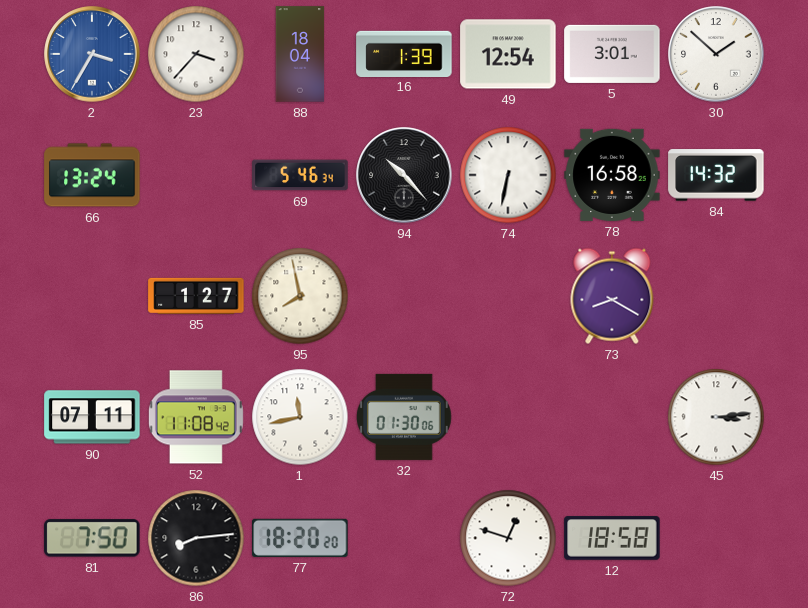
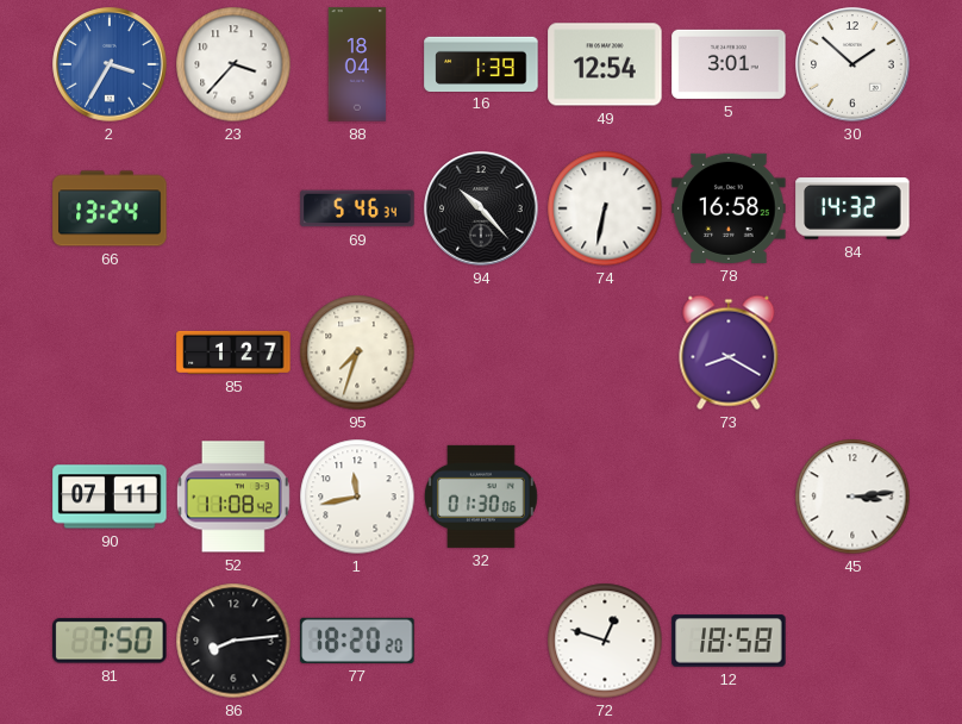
95: 7:58 -> 7:33
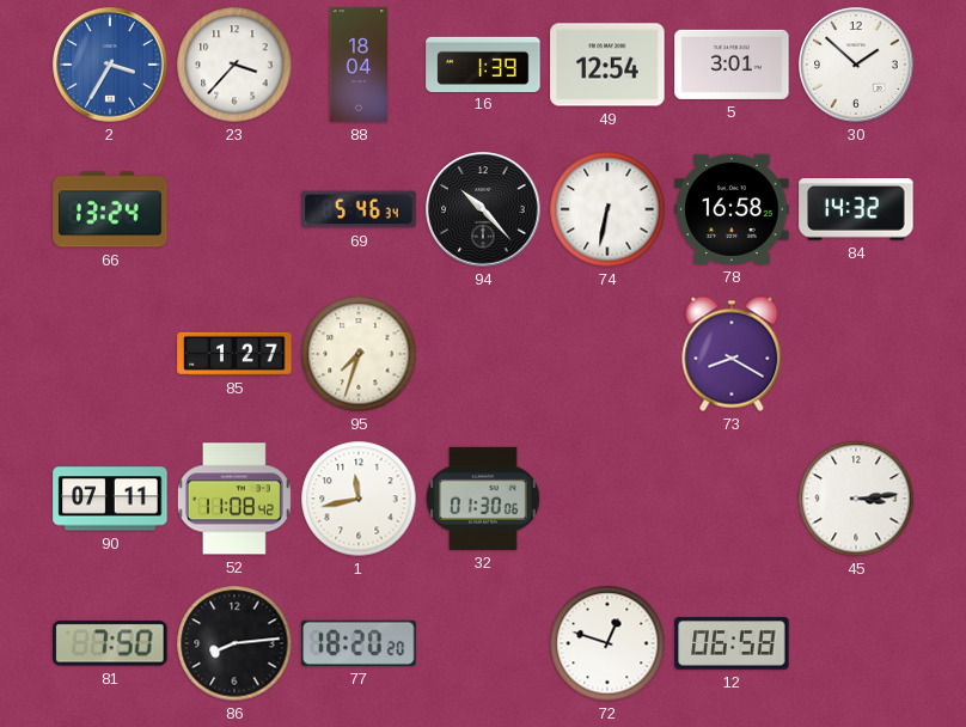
12: 18:58 -> 06:58
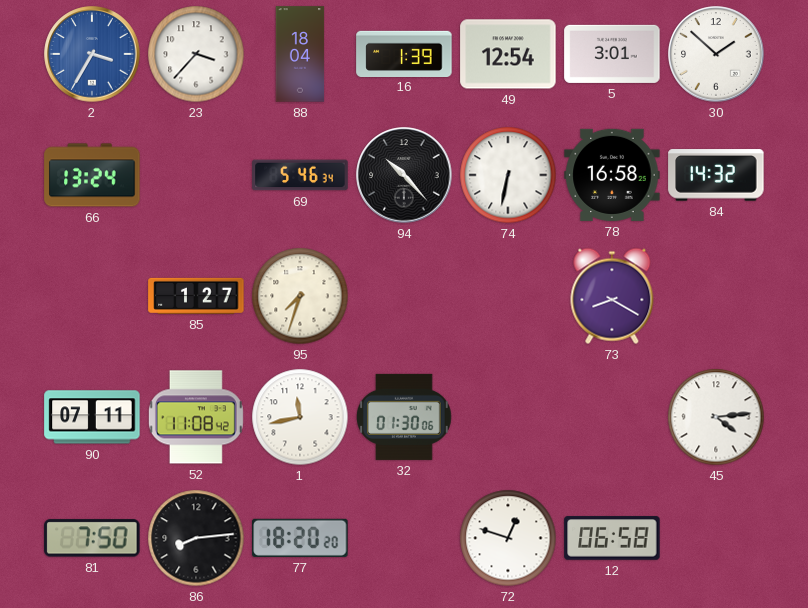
45: 3:14 -> 4:14
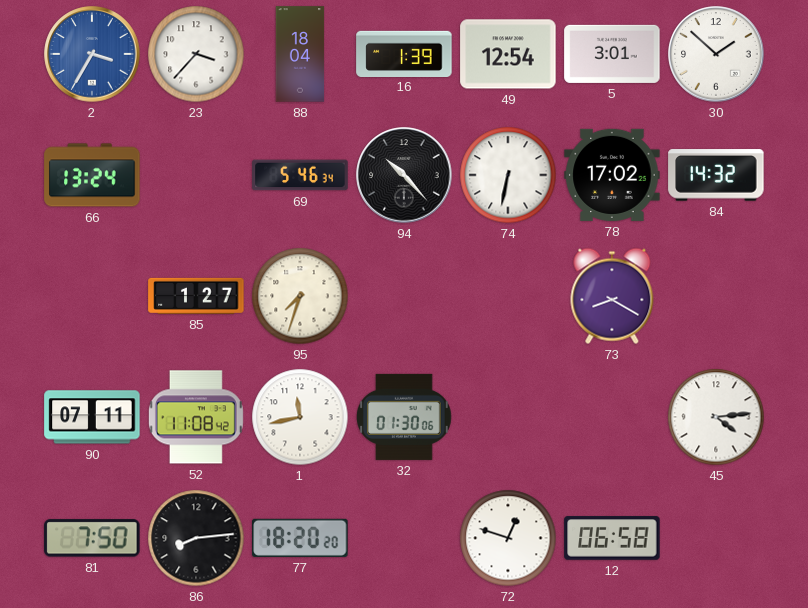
78: 16:58 -> 17:02
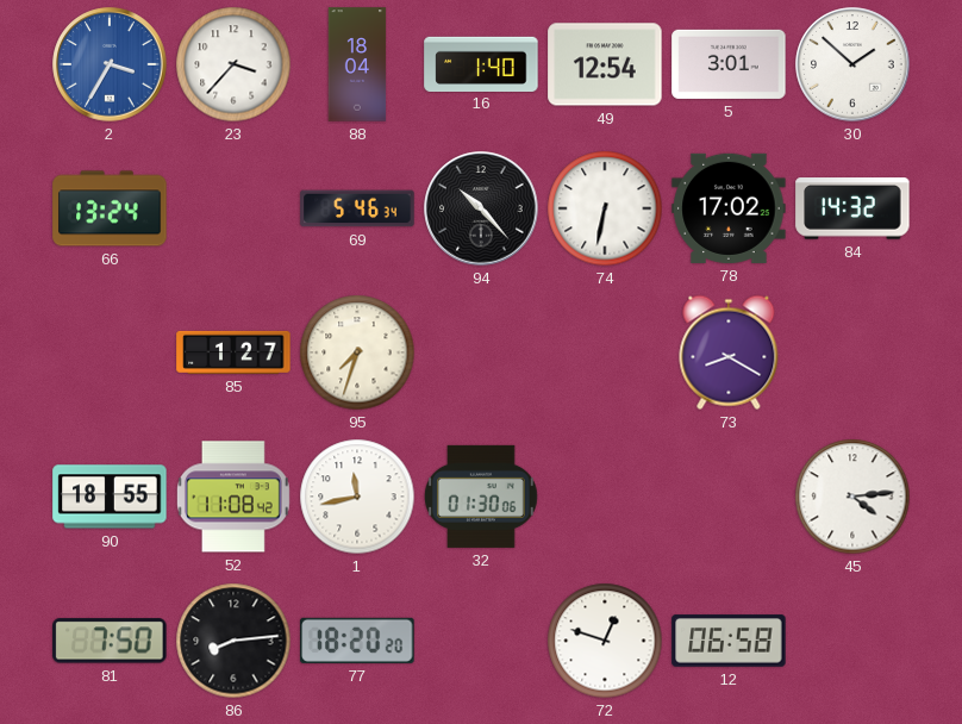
16: 1:39 -> 1:40
90: 07:11 -> 18:55
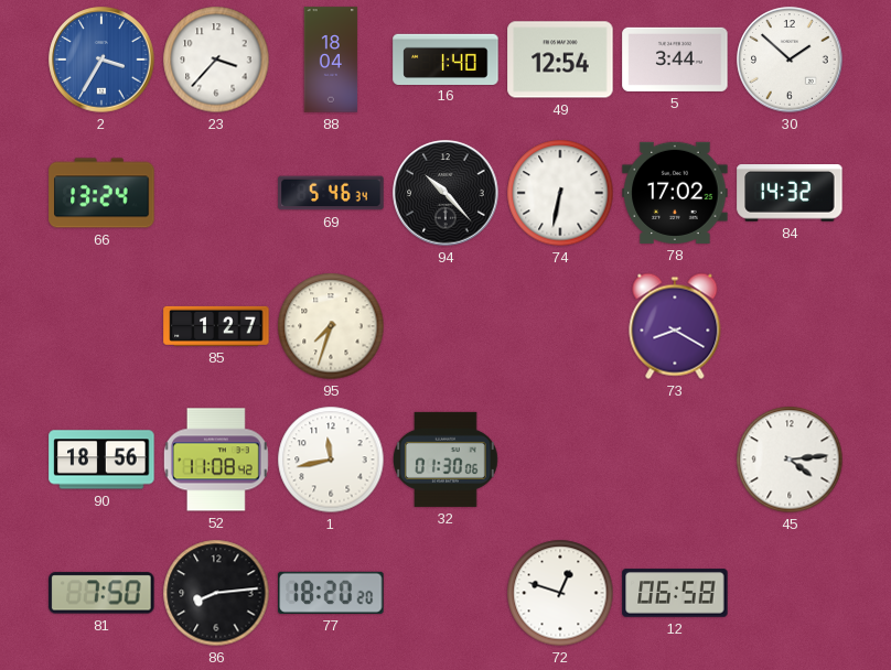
5: 3:01 -> 3:44
90: 18:55 -> 18:56
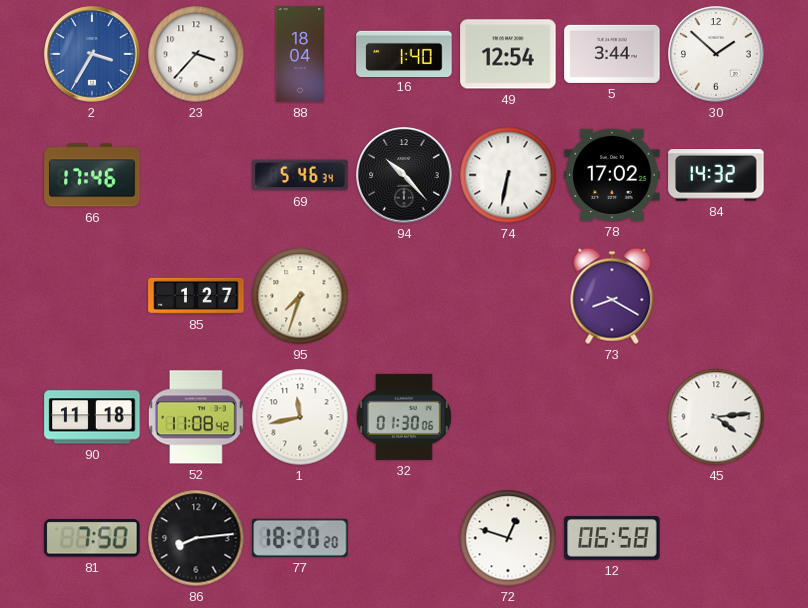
66: 13:24 -> 17:46
90: 18:56 -> 11:18
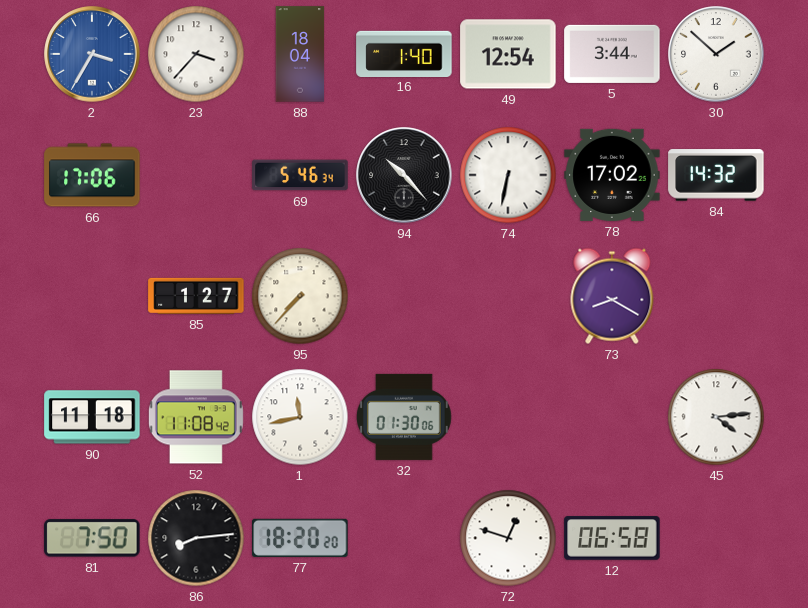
66: 17:46 -> 17:06
95: 7:33 -> 7:37
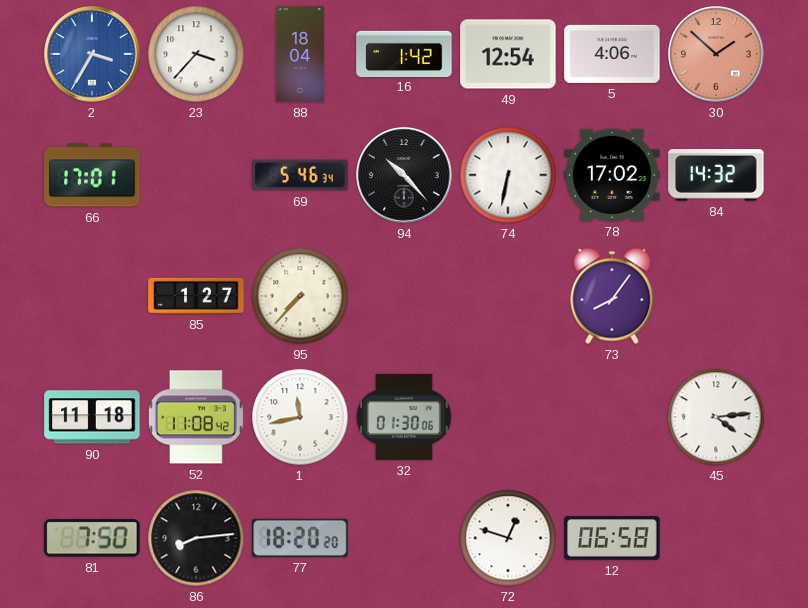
16: 1:40 -> 1:42
5: 3:44 -> 4:06
30 dial: white -> salmon
66: 17:06 -> 17:01
73: 8:20 -> 8:06
